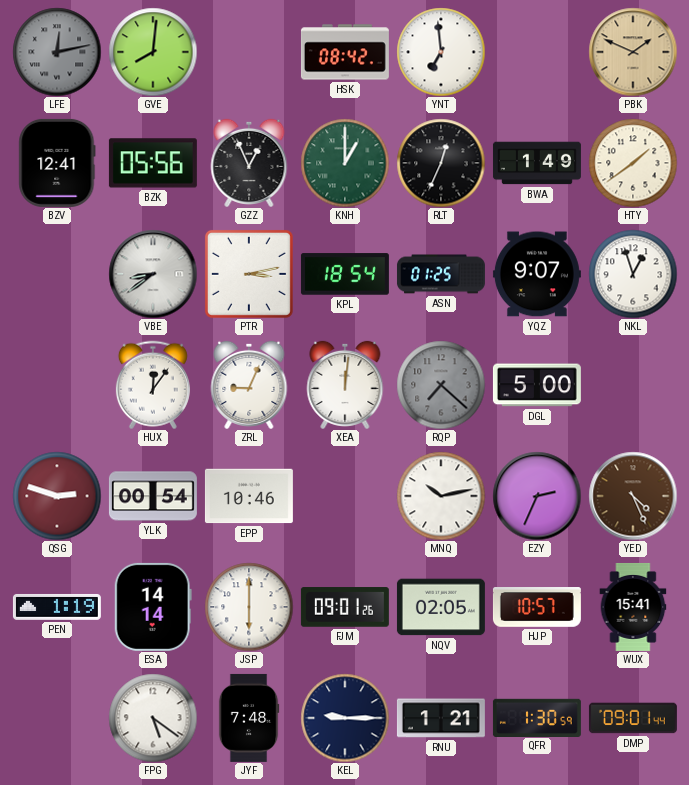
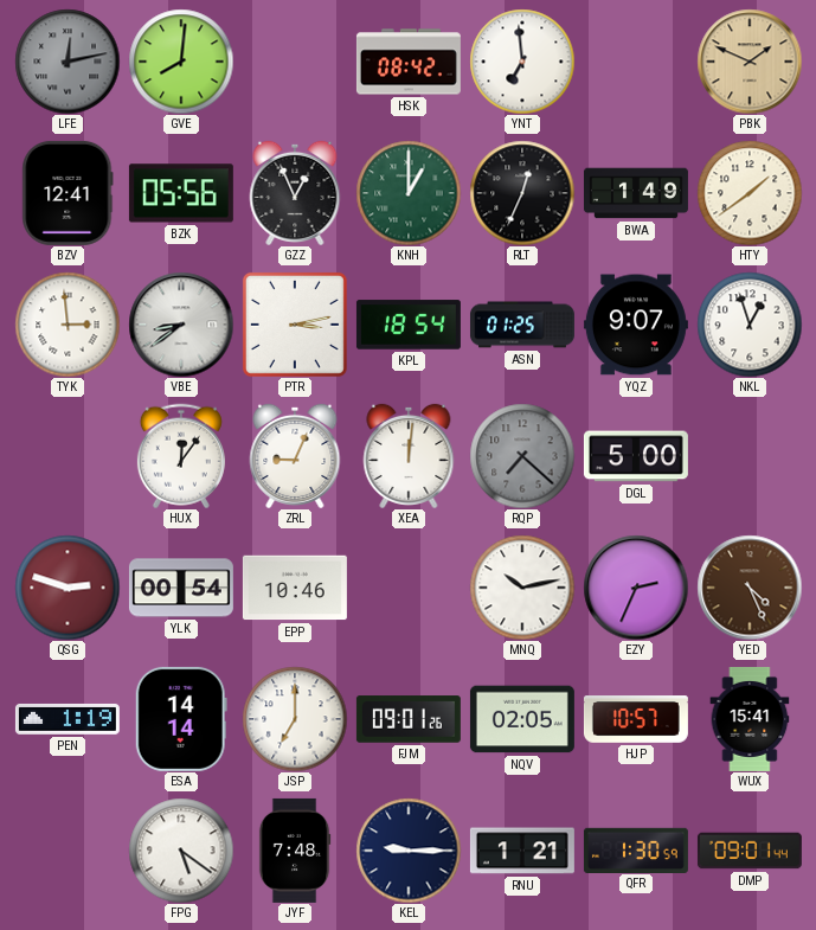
TYK: none -> 2:59
JSP: 6:00 -> 7:00
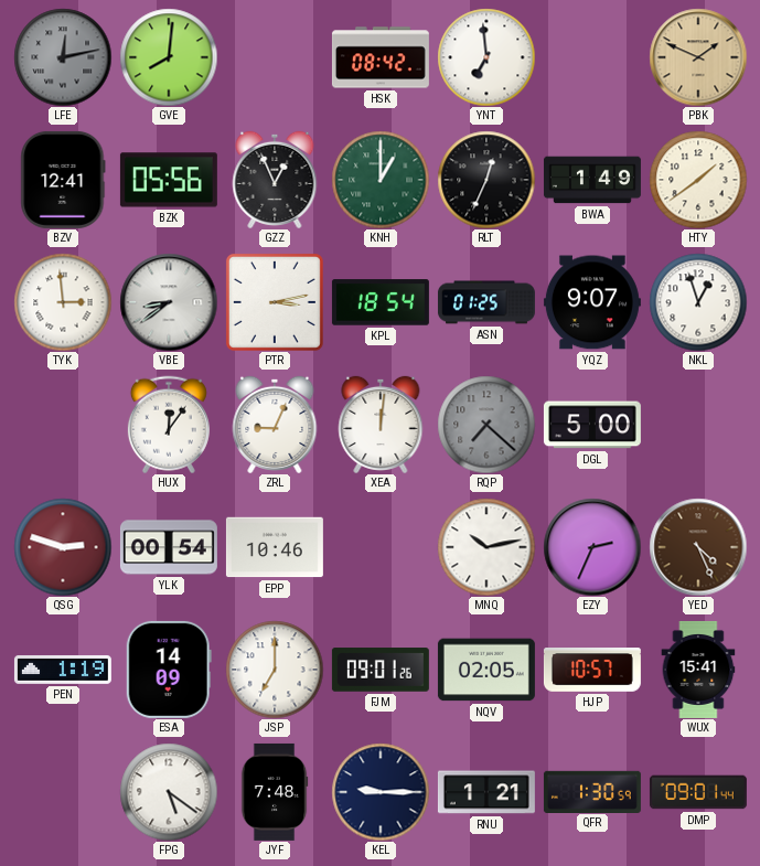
ESA: 14:14 -> 14:09
